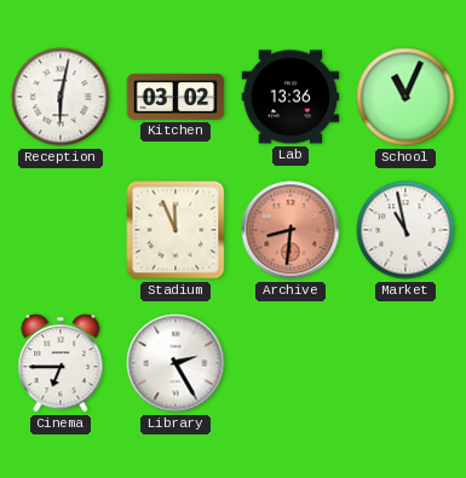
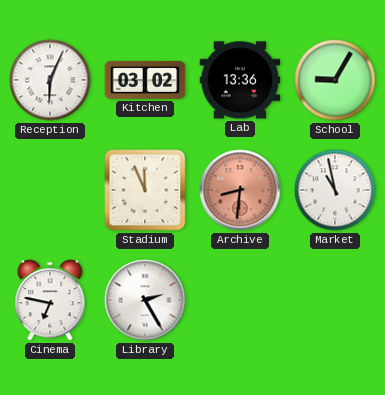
Reception: 6:02 -> 6:04
School: 11:04 -> 9:05
Cinema: 6:45 -> 6:47
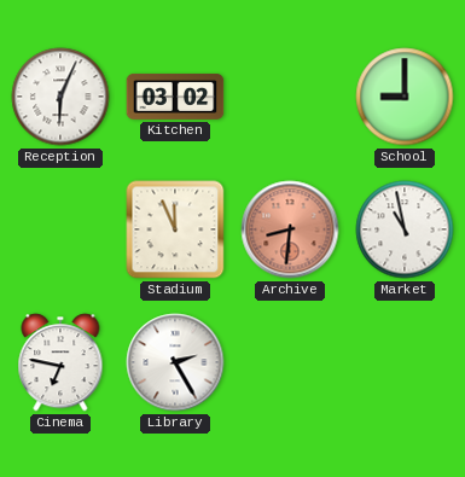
Lab: 13:36 -> none
School: 9:05 -> 9:00
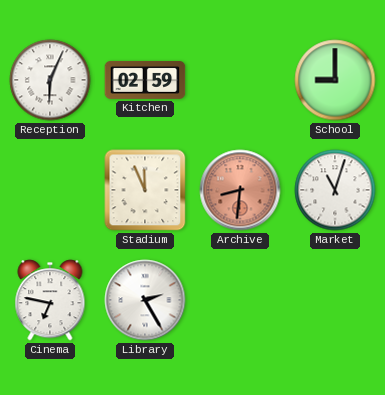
Kitchen: 03:02 -> 02:59
Market: 10:58 -> 11:03
